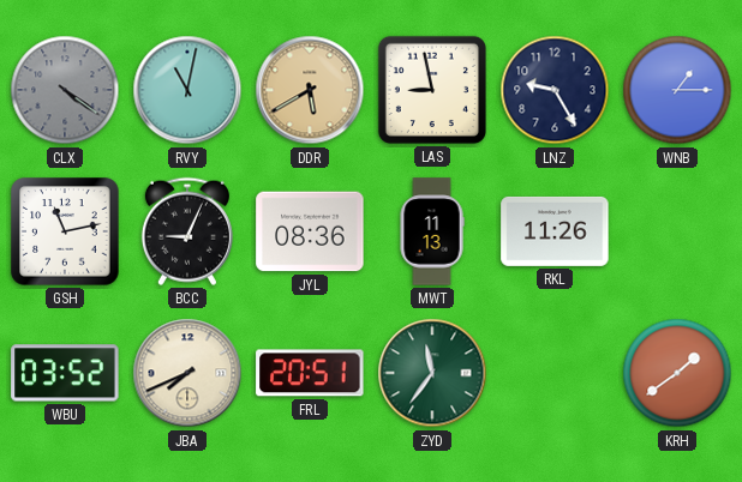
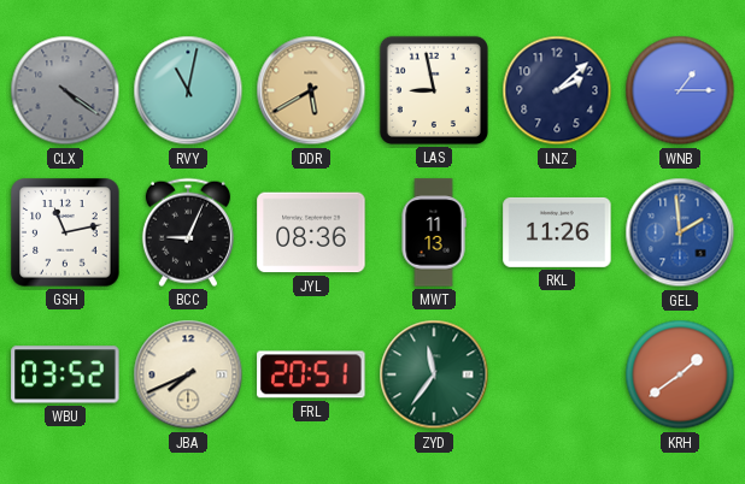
LNZ: 9:25 -> 2:08
GEL: none -> 1:59
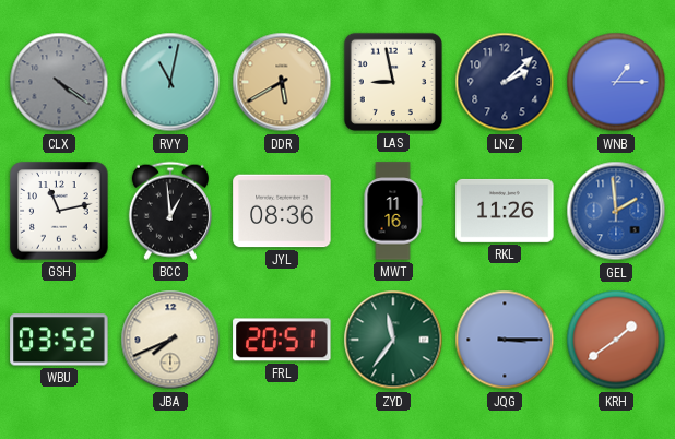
BCC: 9:04 -> 12:59
MWT: 11:13 -> 11:16
JQG: none -> 3:15
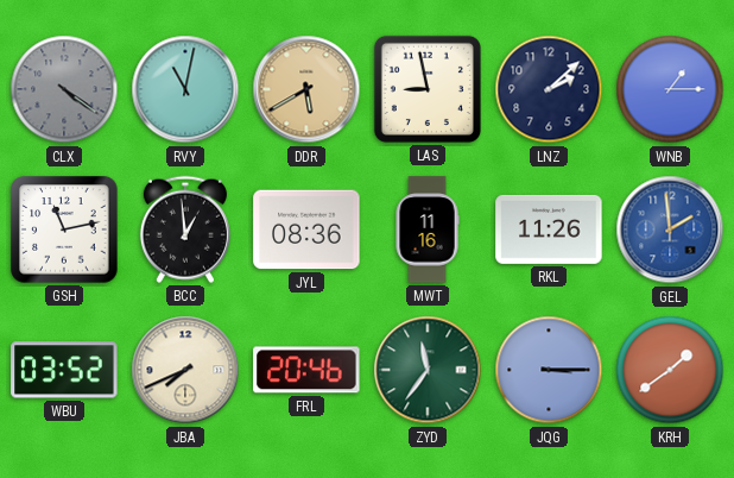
FRL: 20:51 -> 20:46
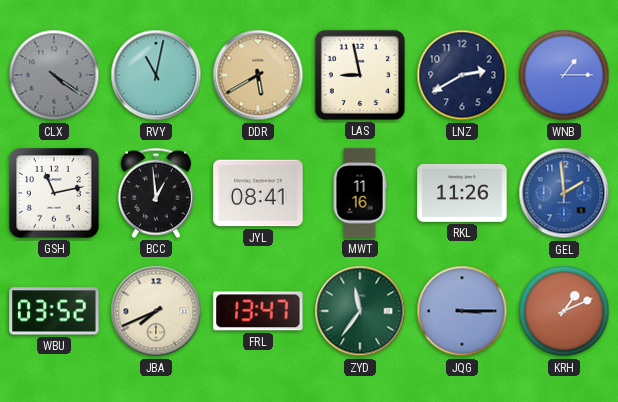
LNZ: 2:08 -> 2:40
JYL: 08:36 -> 08:41
FRL: 20:46 -> 13:47
KRH: 1:39 -> 1:11
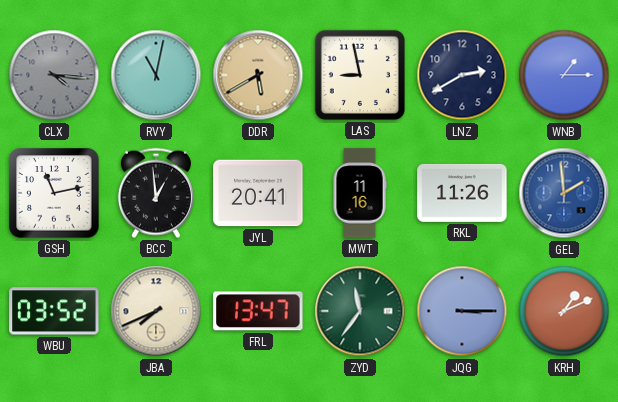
CLX: 4:21 -> 4:16
JYL: 08:41 -> 20:41
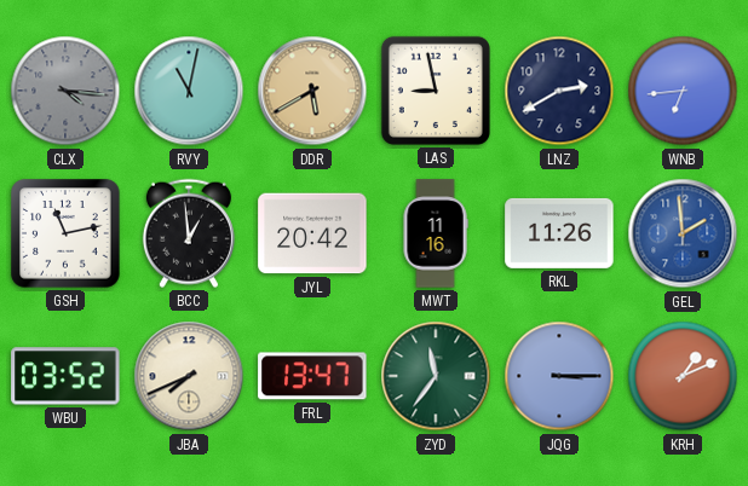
WNB: 1:15 -> 6:44
JYL: 20:41 -> 20:42
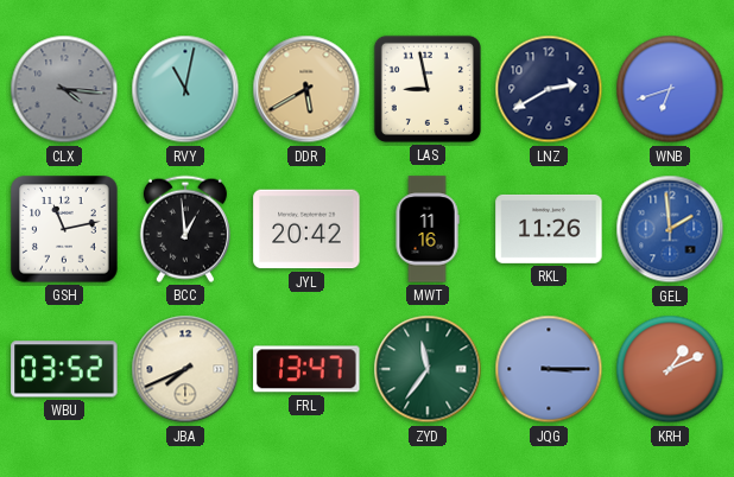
WNB: 6:44 -> 6:42
